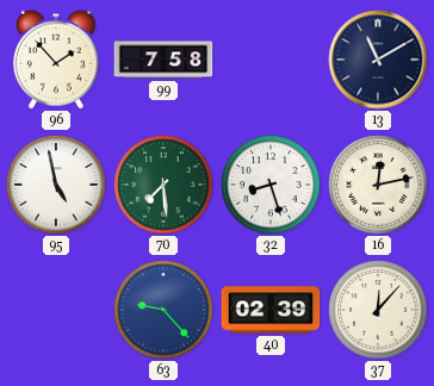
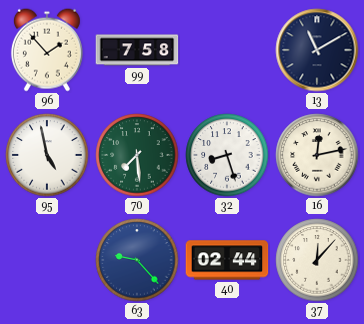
40: 02:39 -> 02:44
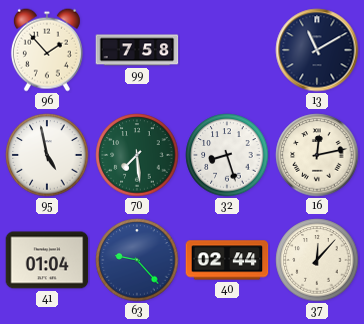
41: none -> 01:04
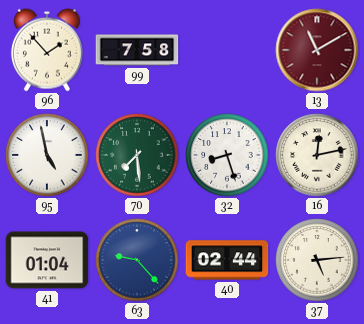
13 dial: navy -> burgundy
37: 12:07 -> 5:14
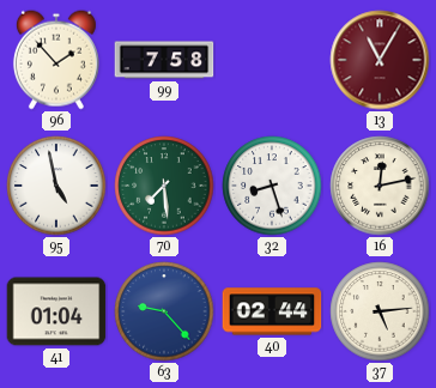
13: 11:10 -> 11:05
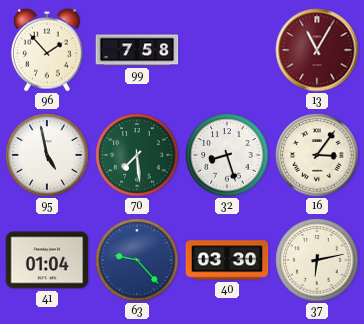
16: 12:13 -> 3:06
40: 02:44 -> 03:30
37: 5:14 -> 6:13
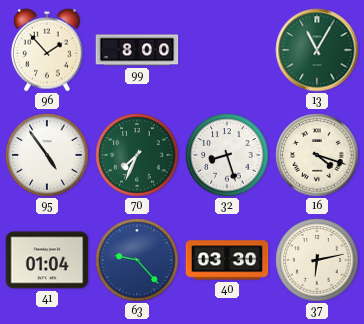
99: 7:58 -> 8:00
13 dial: burgundy -> green
95: 4:58 -> 4:54
70: 7:29 -> 7:34
16: 3:06 -> 4:18
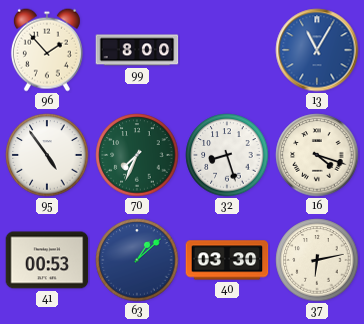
13 dial: green -> blue
41: 01:04 -> 00:53
63: 9:23 -> 1:08
